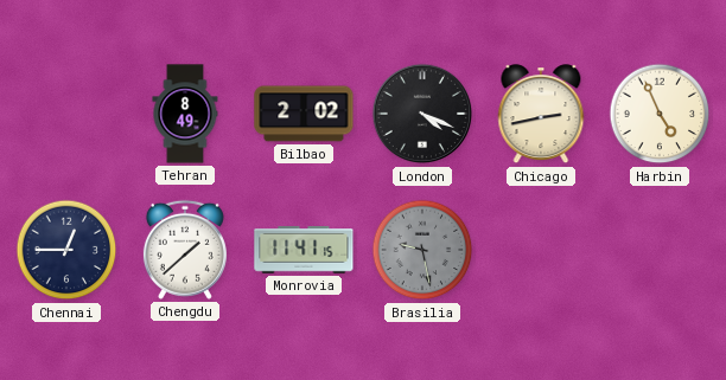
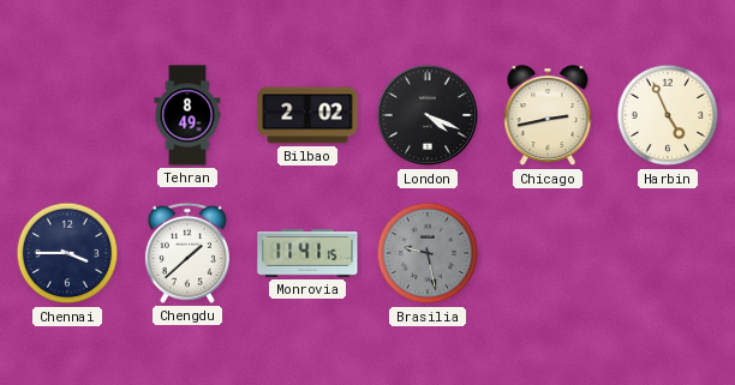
Chennai: 12:45 -> 3:45
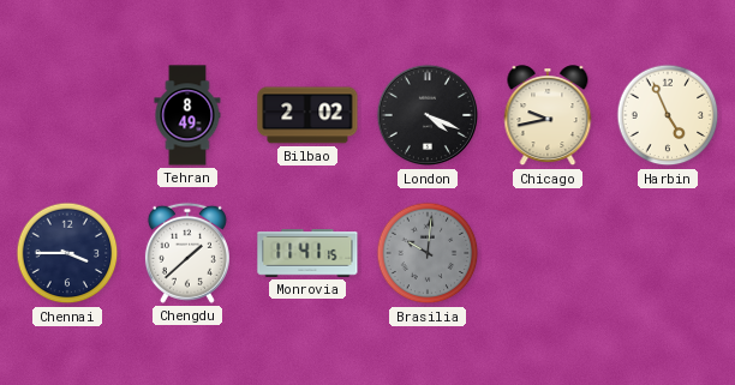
Chicago: 2:43 -> 9:43
Brasilia: 9:28 -> 10:01
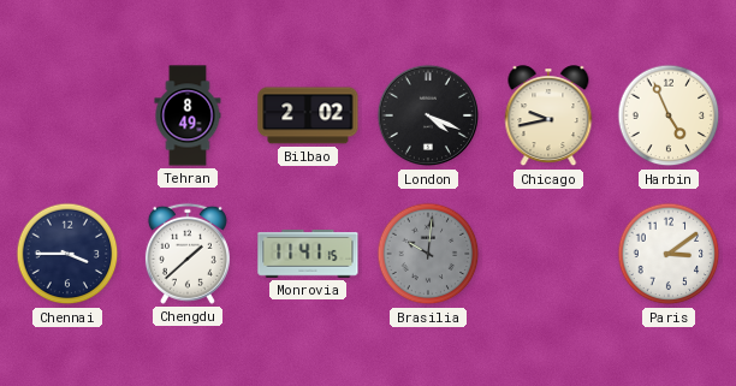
Paris: none -> 3:09
